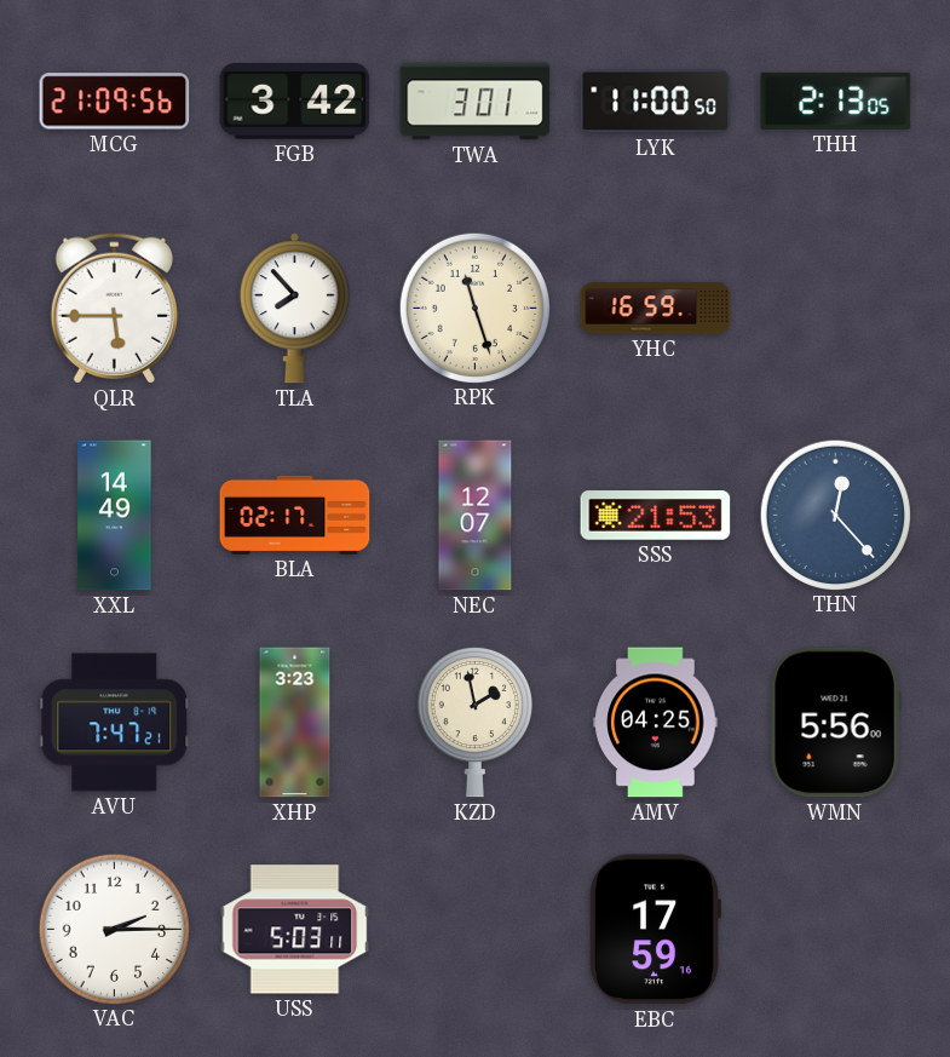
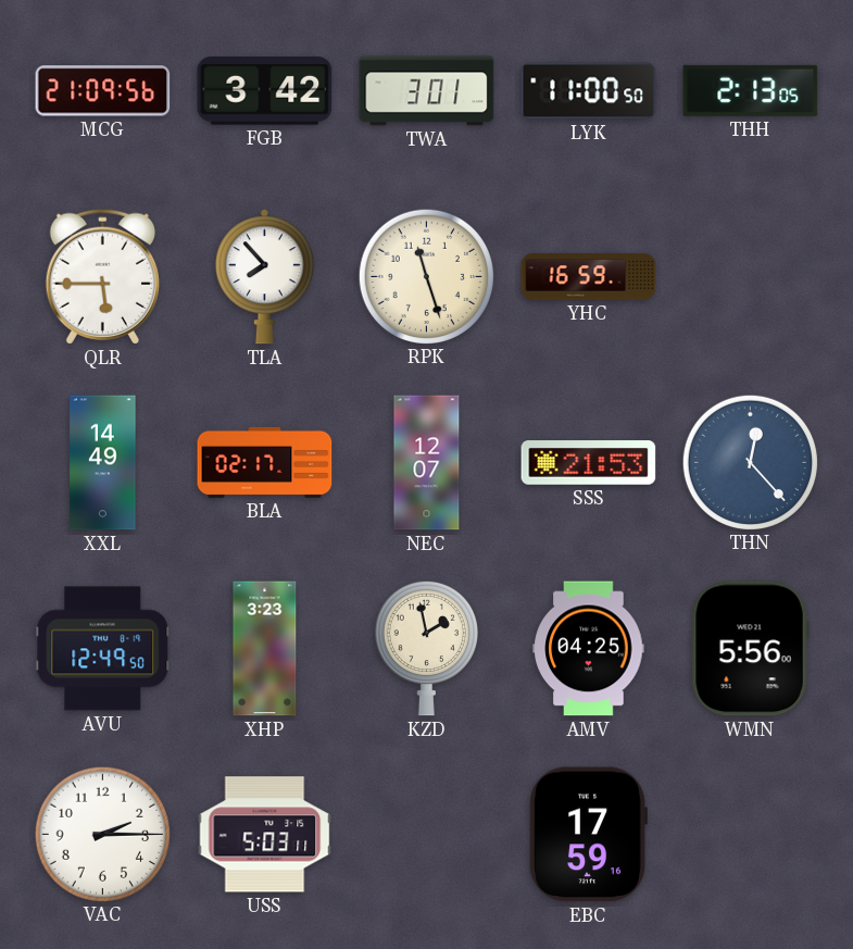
AVU: 7:47 -> 12:49
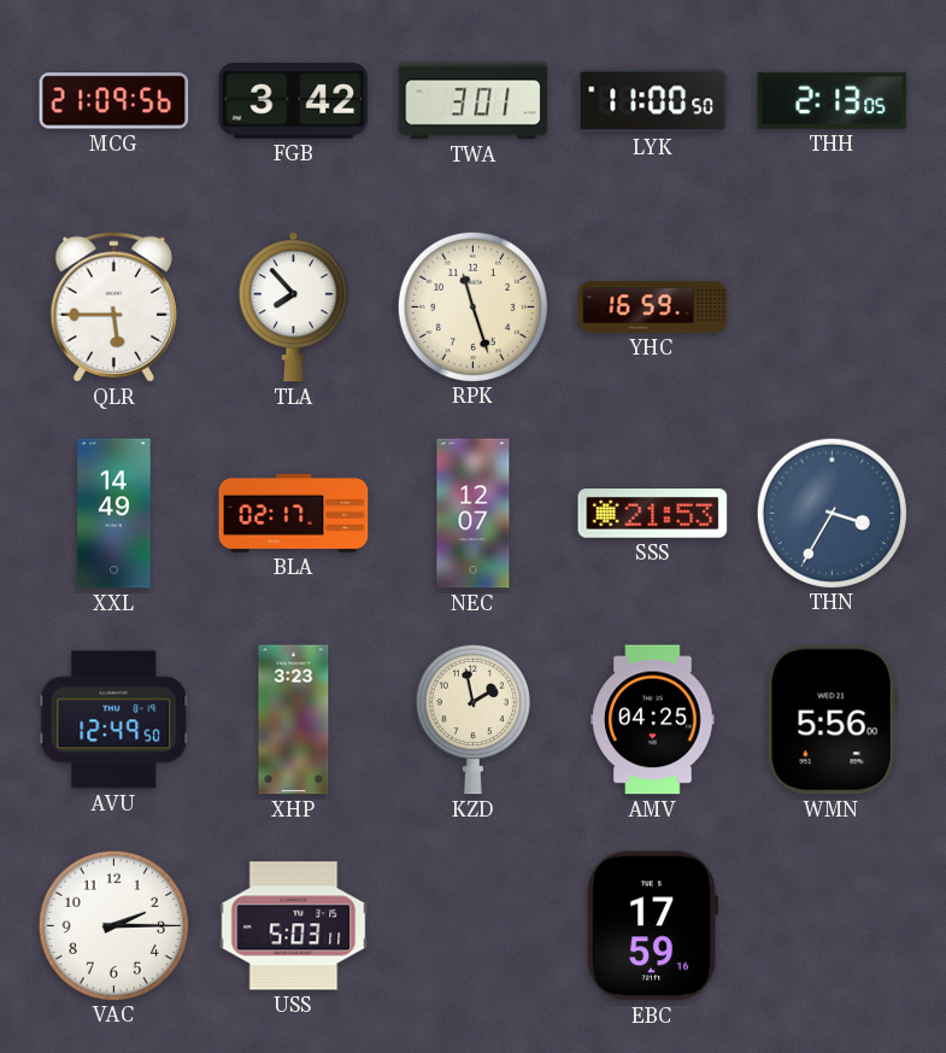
THN: 12:23 -> 3:35
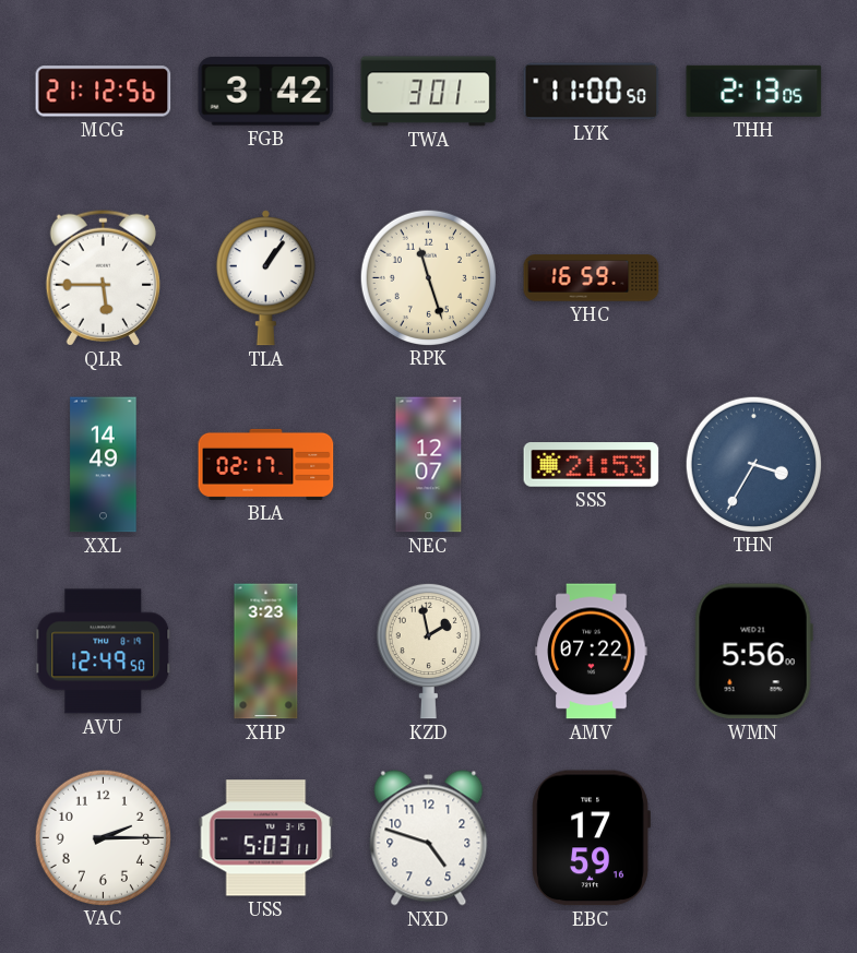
MCG: 21:09 -> 21:12
TLA: 7:53 -> 1:06
AMV: 04:25 -> 07:22
NXD: none -> 4:48
